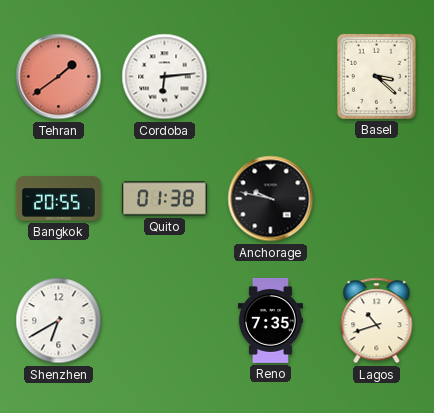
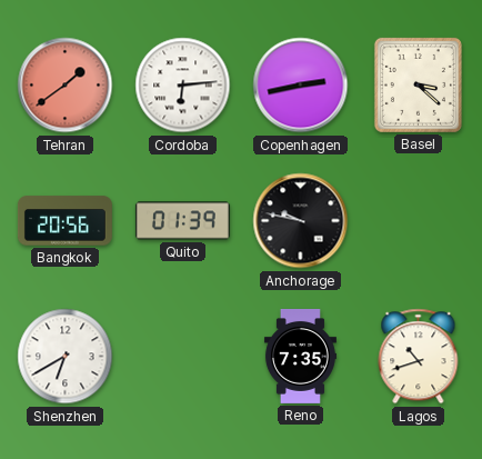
Copenhagen: none -> 2:43
Bangkok: 20:55 -> 20:56
Quito: 01:38 -> 01:39
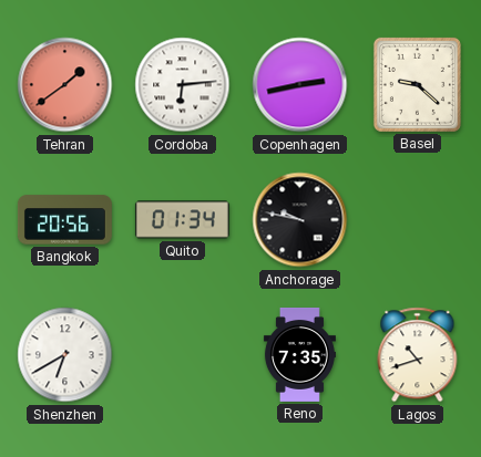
Basel: 3:22 -> 9:22
Quito: 01:39 -> 01:34
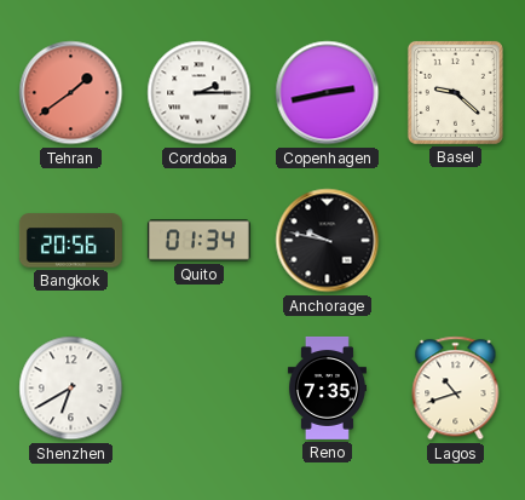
Cordoba: 6:14 -> 2:15
